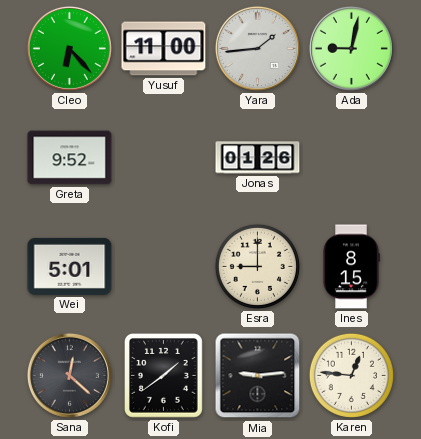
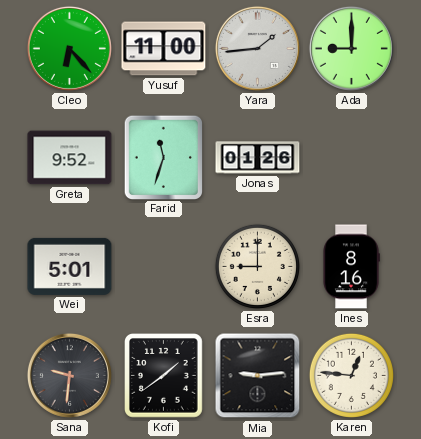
Ada: 9:02 -> 9:00
Farid: none -> 11:33
Ines: 8:15 -> 8:16
Sana: 12:22 -> 9:31
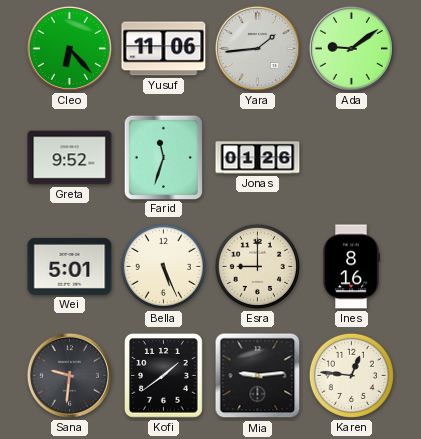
Yusuf: 11:00 -> 11:06
Ada: 9:00 -> 9:09
Bella: none -> 5:26
